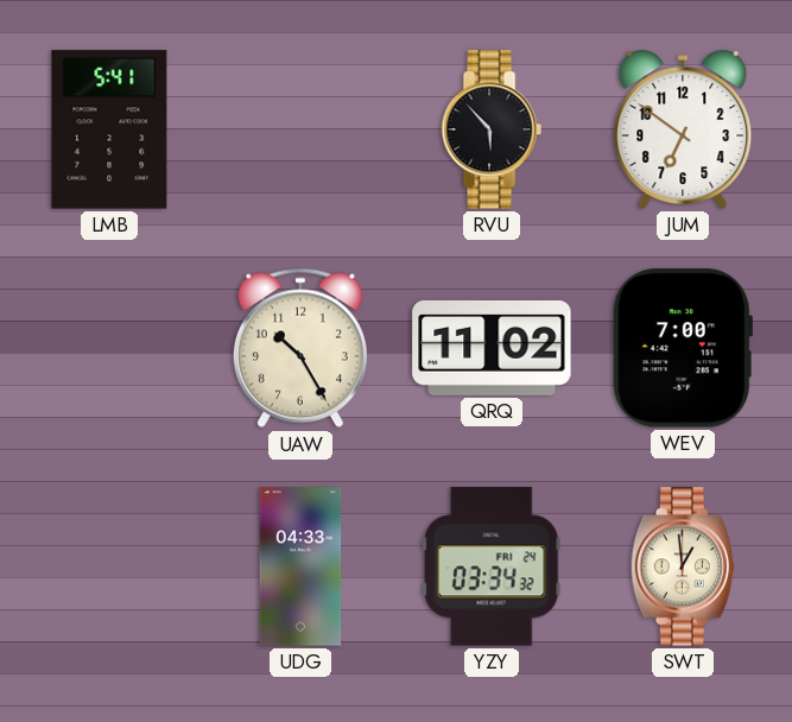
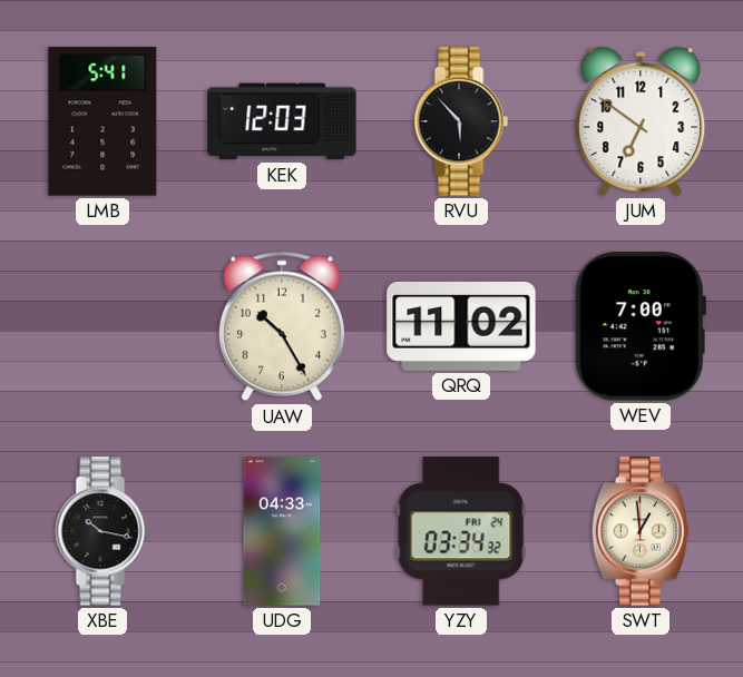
KEK: none -> 12:03
XBE: none -> 10:17
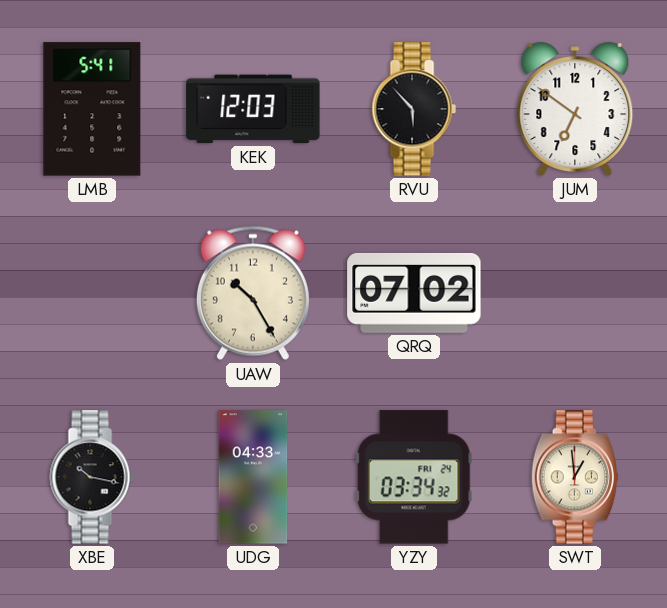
QRQ: 11:02 -> 07:02
WEV: 7:00 -> none
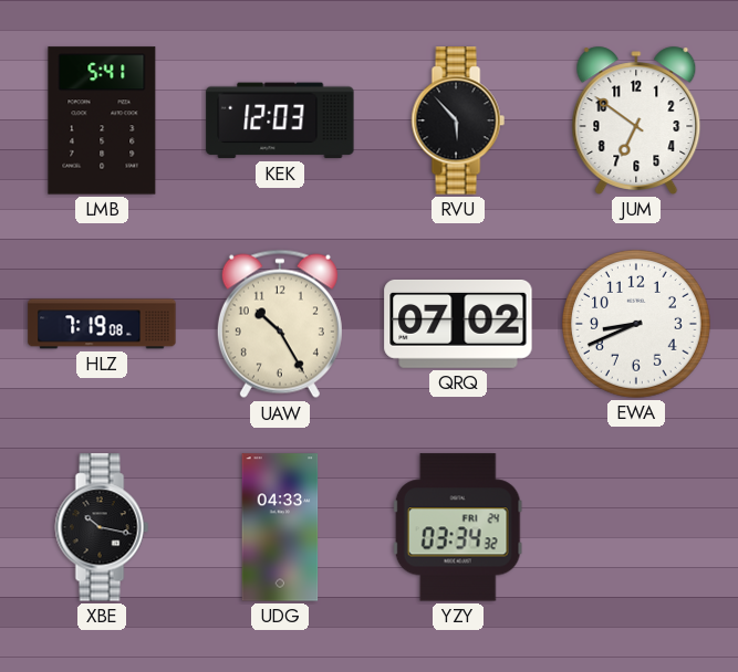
HLZ: none -> 7:19
EWA: none -> 8:41
SWT: 12:59 -> none
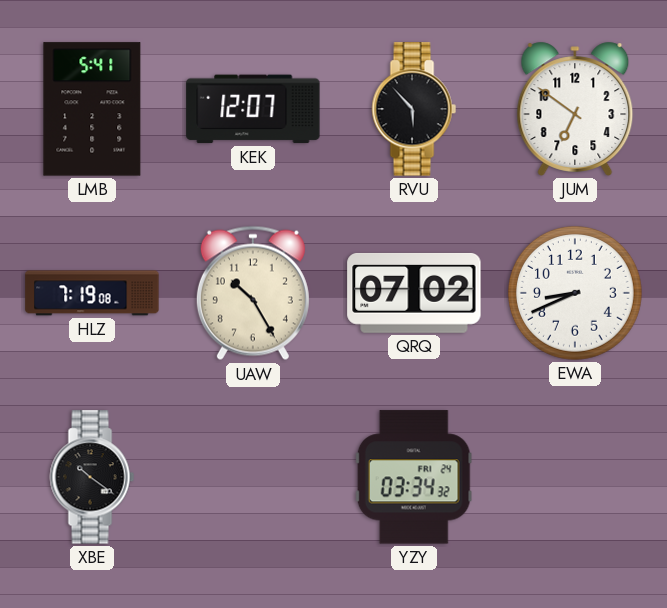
KEK: 12:03 -> 12:07
XBE: 10:17 -> 10:21
UDG: 04:33 -> none
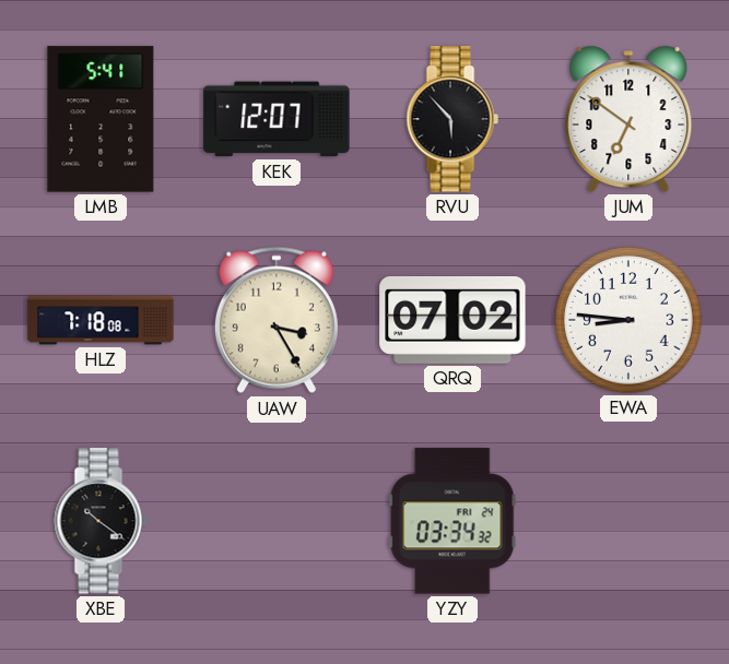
HLZ: 7:19 -> 7:18
UAW: 10:25 -> 3:25
EWA: 8:41 -> 8:46
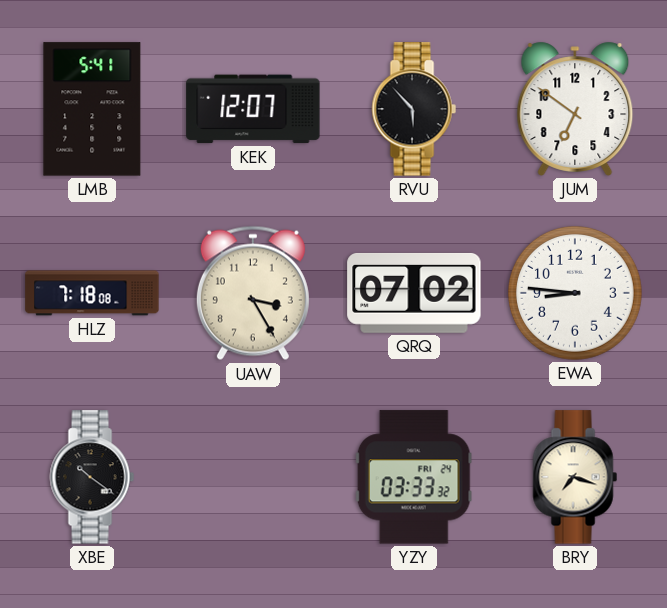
YZY: 03:34 -> 03:33
BRY: none -> 7:18
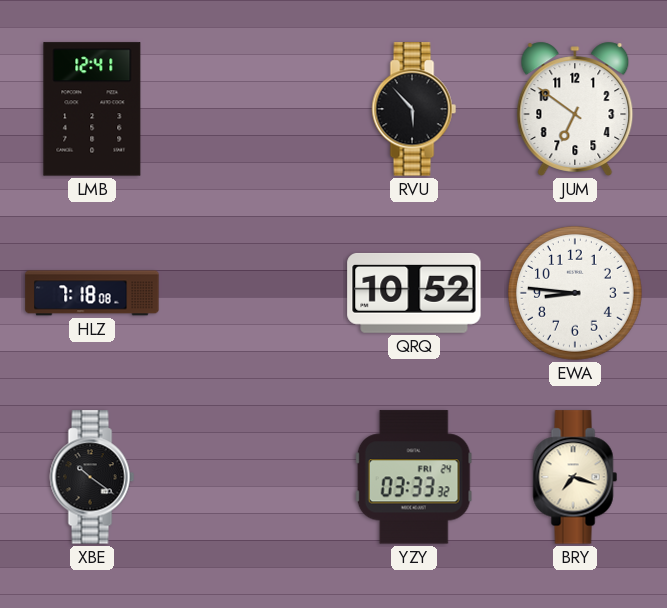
LMB: 5:41 -> 12:41
KEK: 12:07 -> none
UAW: 3:25 -> none
QRQ: 07:02 -> 10:52
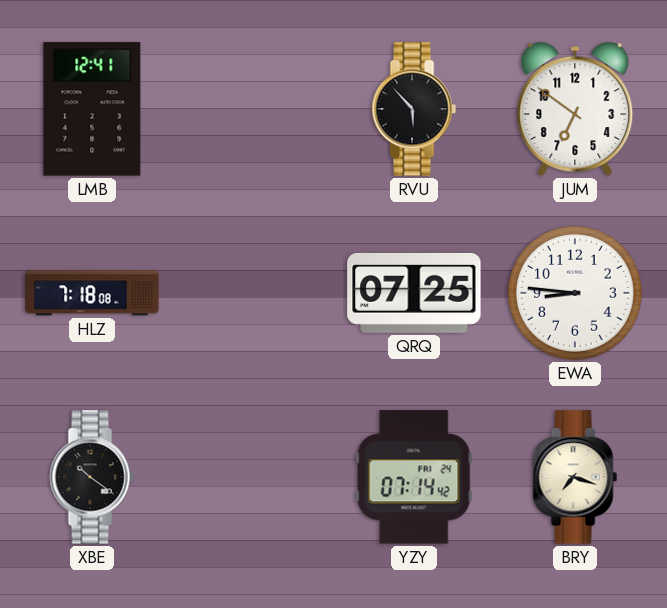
QRQ: 10:52 -> 07:25
YZY: 03:33 -> 07:14
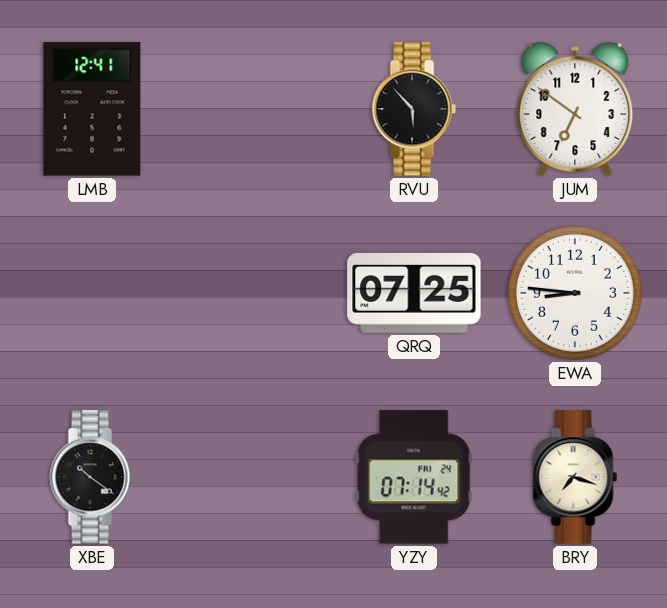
HLZ: 7:18 -> none
